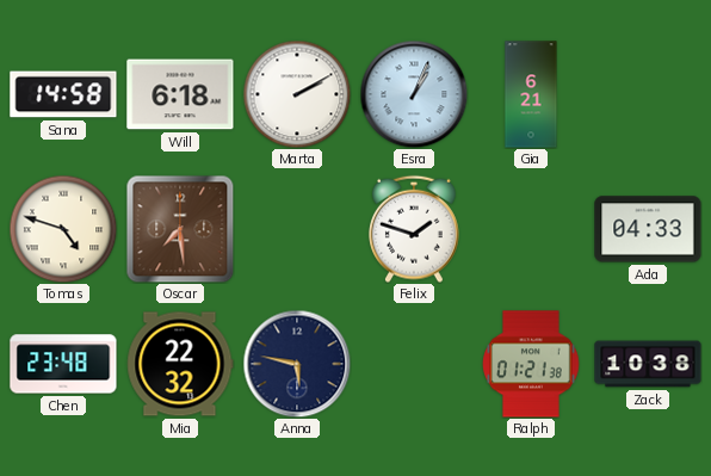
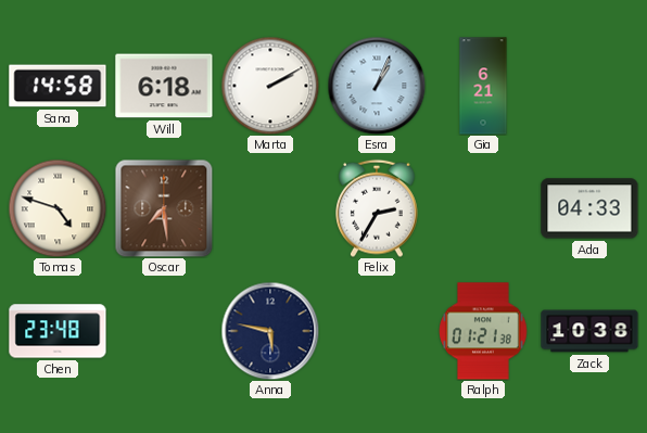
Felix: 1:48 -> 2:35
Mia: 22:32 -> none
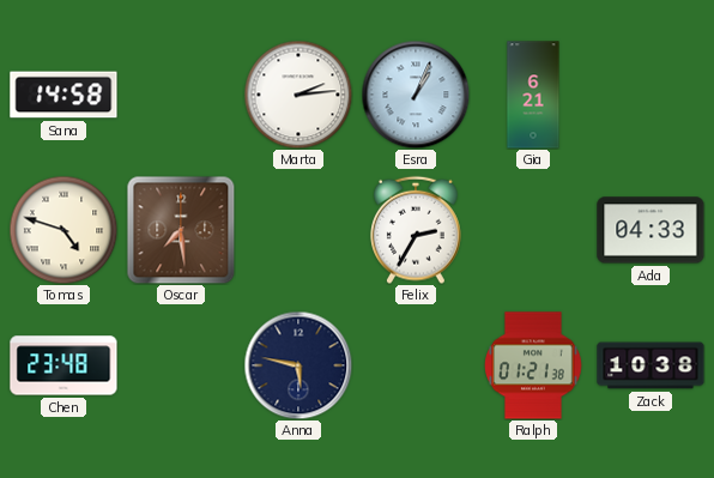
Will: 6:18 -> none
Marta: 2:10 -> 2:14
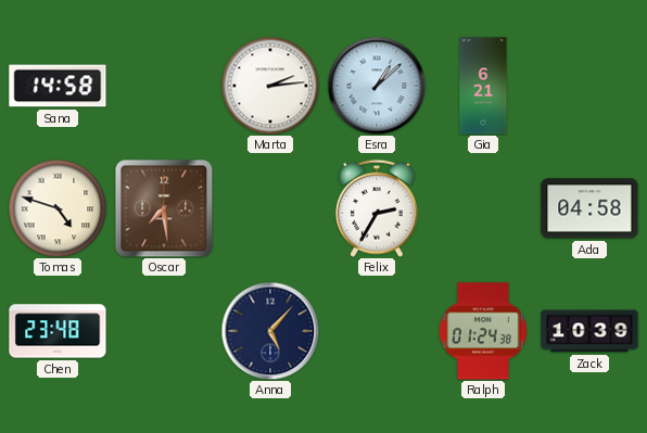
Esra: 1:04 -> 1:08
Ada: 04:33 -> 04:58
Anna: 5:47 -> 5:07
Ralph: 01:21 -> 01:24
Zack: 10:38 -> 10:39
